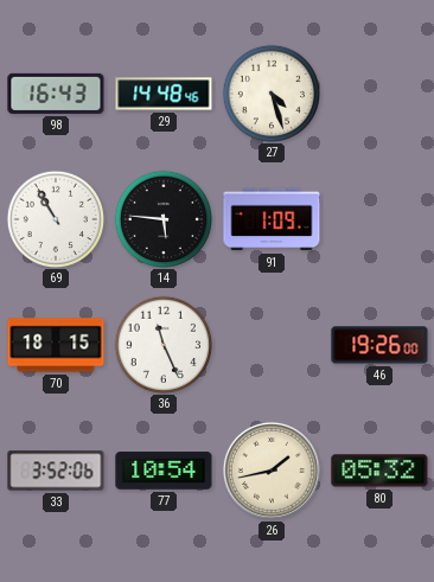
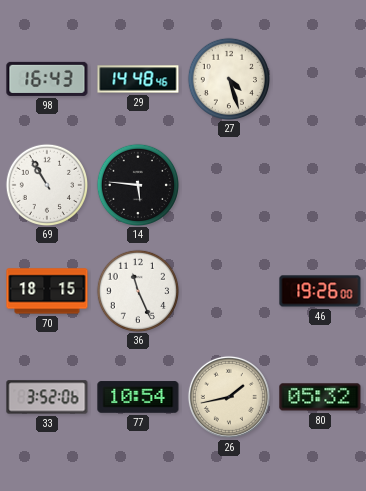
91: 1:09 -> none
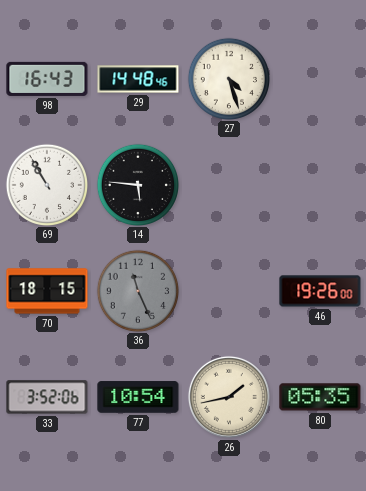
36 dial: white -> grey
80: 05:32 -> 05:35
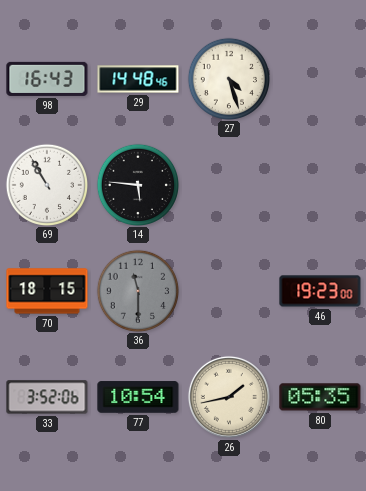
36: 11:26 -> 11:30
46: 19:26 -> 19:23
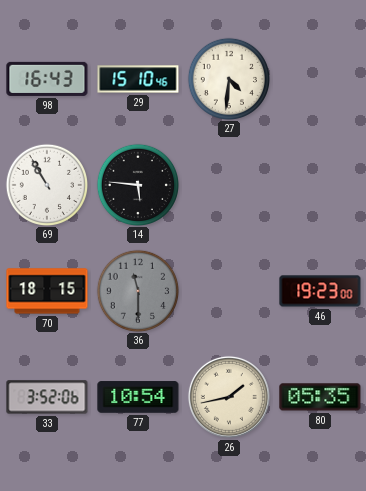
29: 14:48 -> 15:10
27: 4:27 -> 4:31
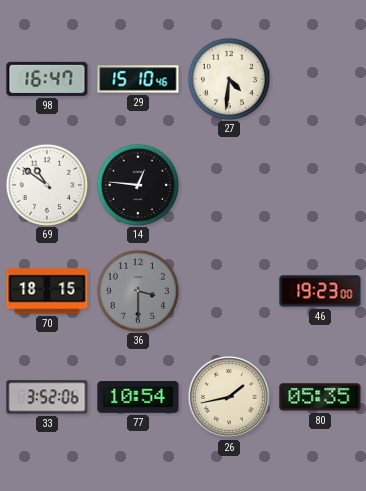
98: 16:43 -> 16:47
69: 10:55 -> 10:51
14: 5:46 -> 12:46
36: 11:30 -> 3:30
